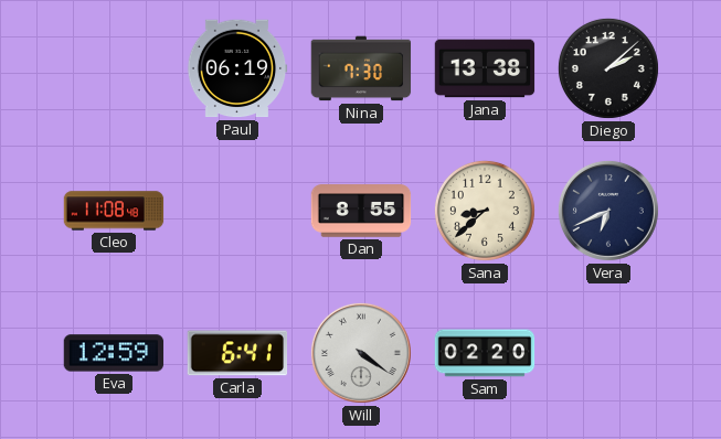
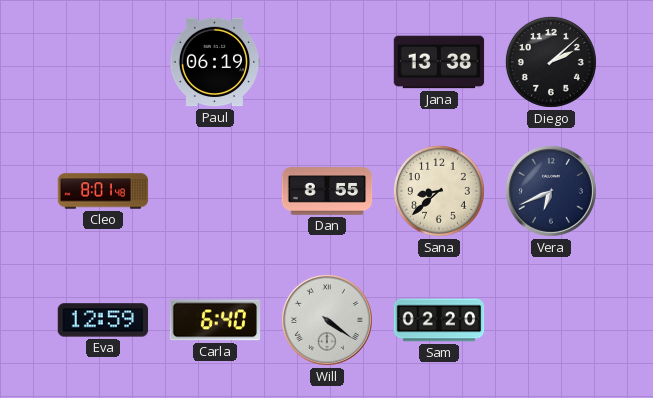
Nina: 7:30 -> none
Cleo: 11:08 -> 8:01
Carla: 6:41 -> 6:40
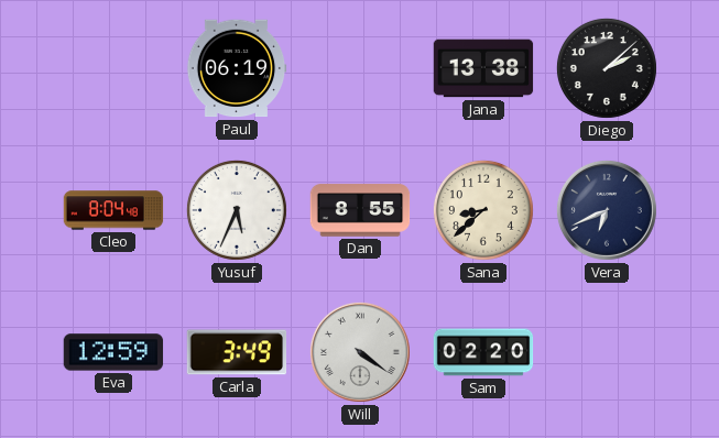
Cleo: 8:01 -> 8:04
Yusuf: none -> 5:34
Carla: 6:40 -> 3:49
